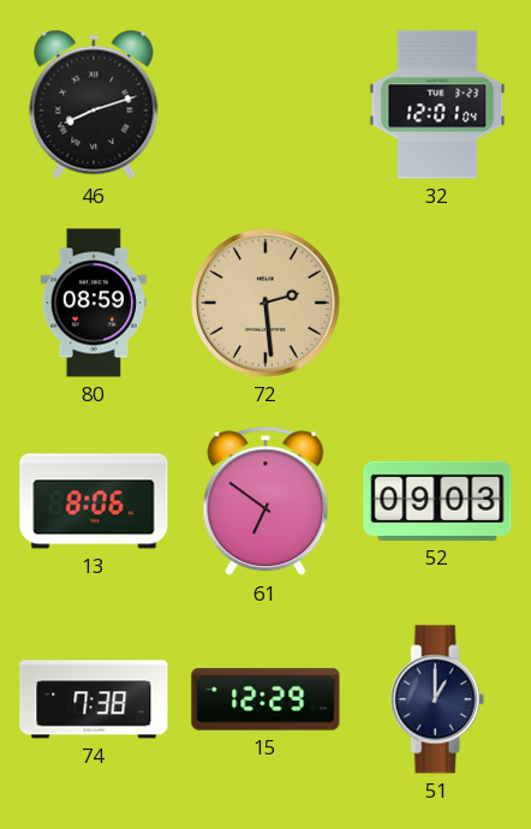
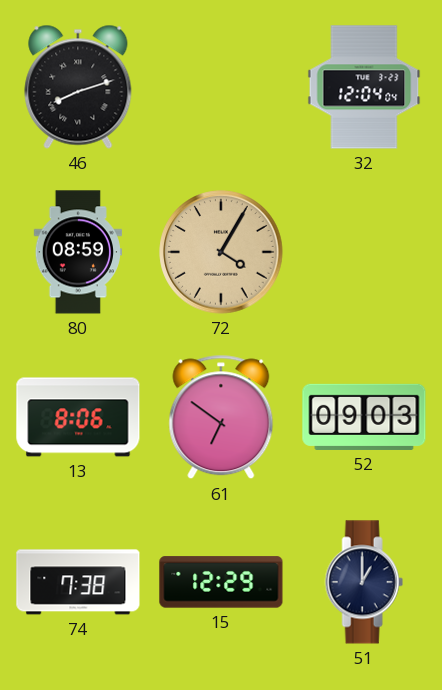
32: 12:01 -> 12:04
72: 2:29 -> 4:05
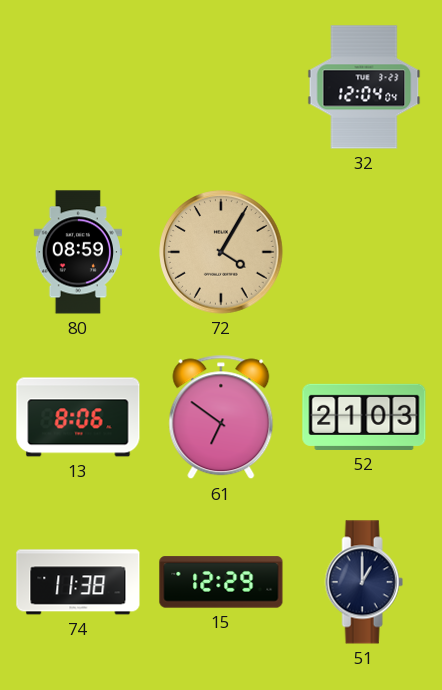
46: 8:12 -> none
52: 09:03 -> 21:03
74: 7:38 -> 11:38
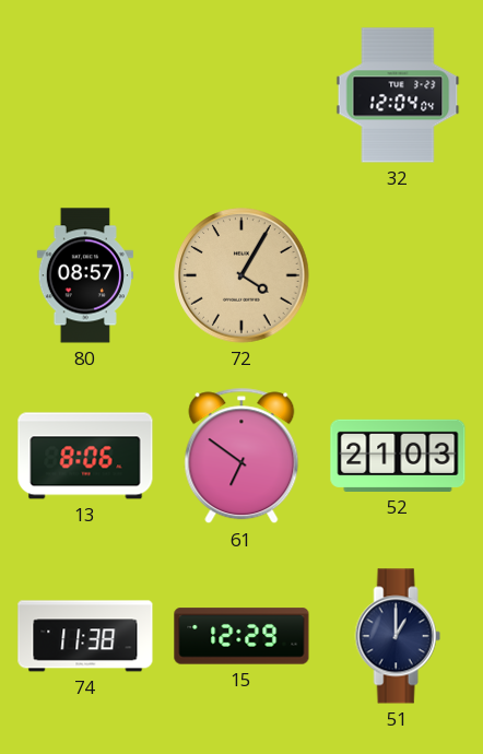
80: 08:59 -> 08:57
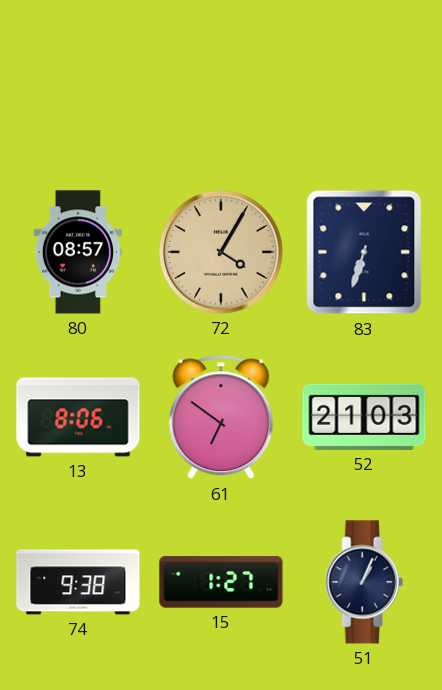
32: 12:04 -> none
83: none -> 6:33
74: 11:38 -> 9:38
15: 12:29 -> 1:27
51: 1:00 -> 1:04
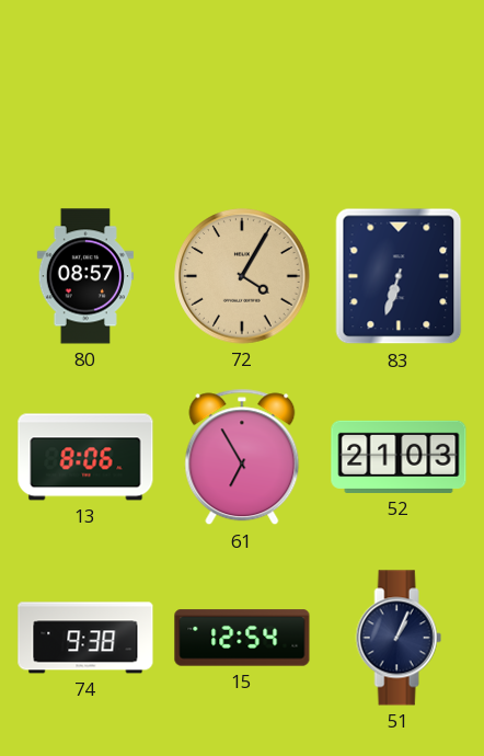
61: 6:51 -> 6:55
15: 1:27 -> 12:54
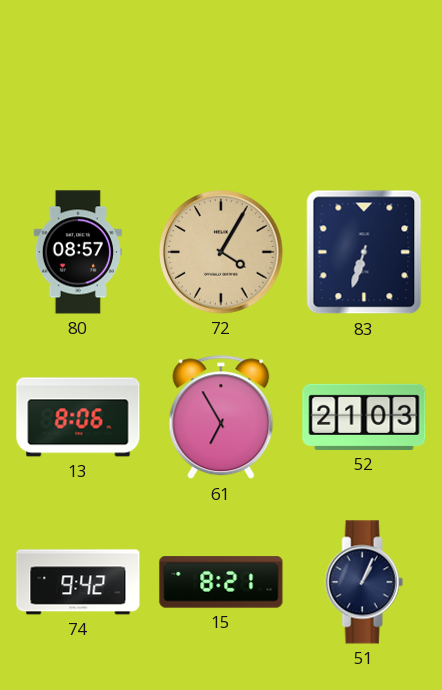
74: 9:38 -> 9:42
15: 12:54 -> 8:21
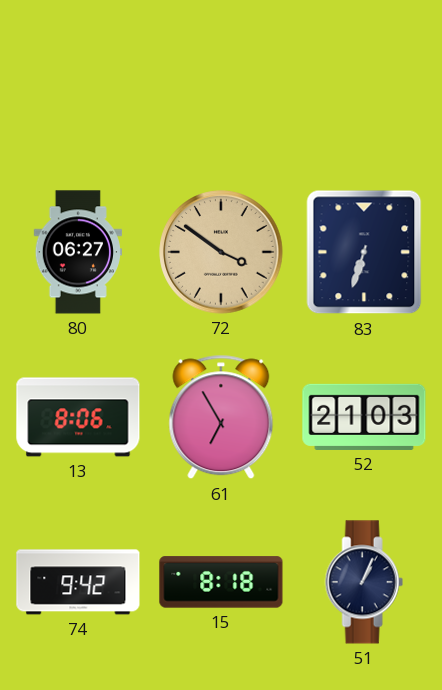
80: 08:57 -> 06:27
72: 4:05 -> 3:51
15: 8:21 -> 8:18
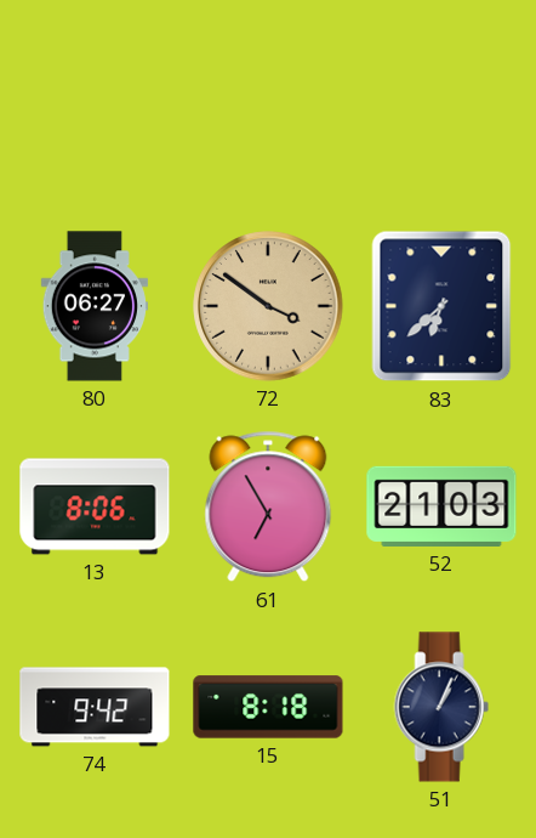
83: 6:33 -> 6:38
